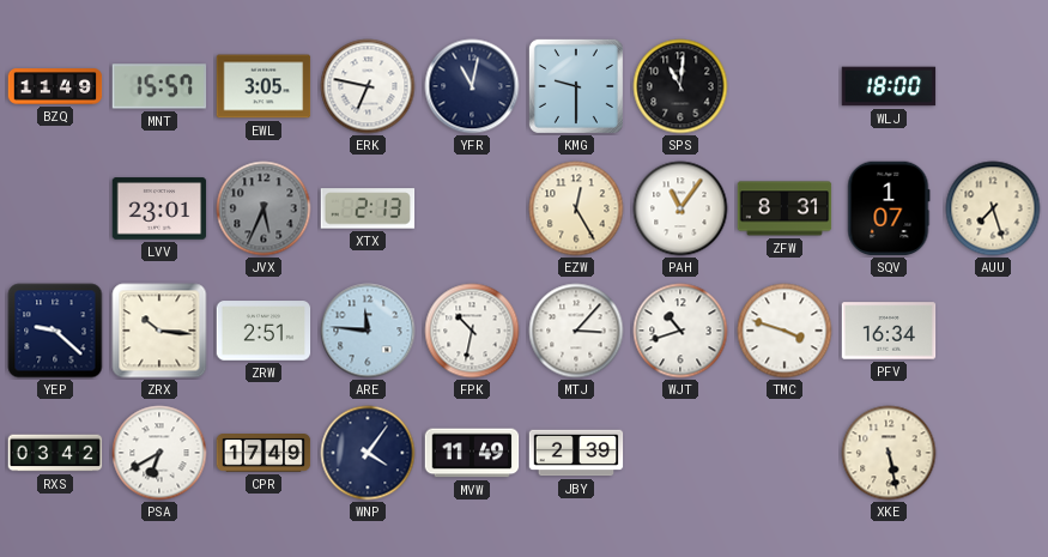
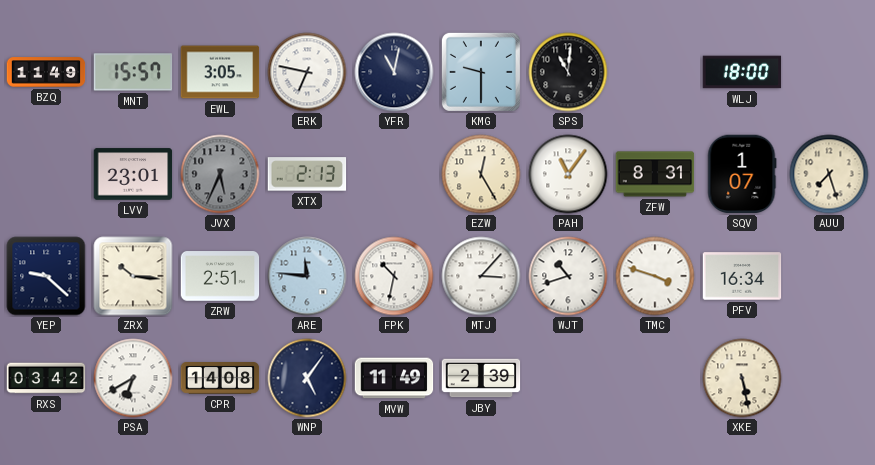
CPR: 17:49 -> 14:08
WNP: 4:06 -> 5:06
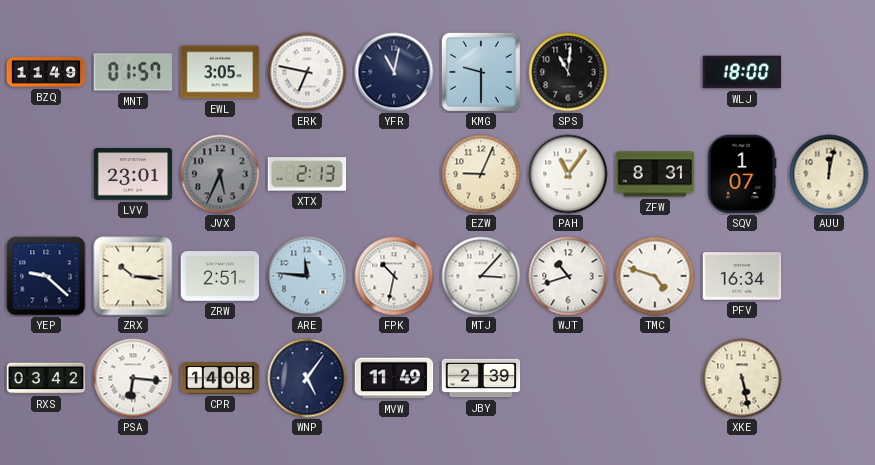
MNT: 15:57 -> 01:57
EZW: 12:25 -> 9:04
AUU: 7:27 -> 12:02
TMC: 3:48 -> 4:48
PSA: 6:40 -> 6:16
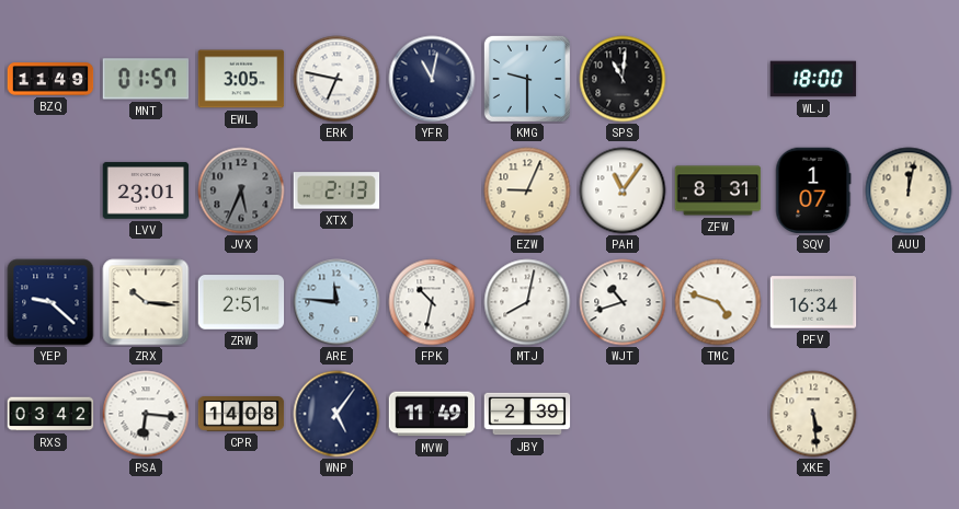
MTJ: 3:07 -> 8:02
XKE: 5:28 -> 5:29
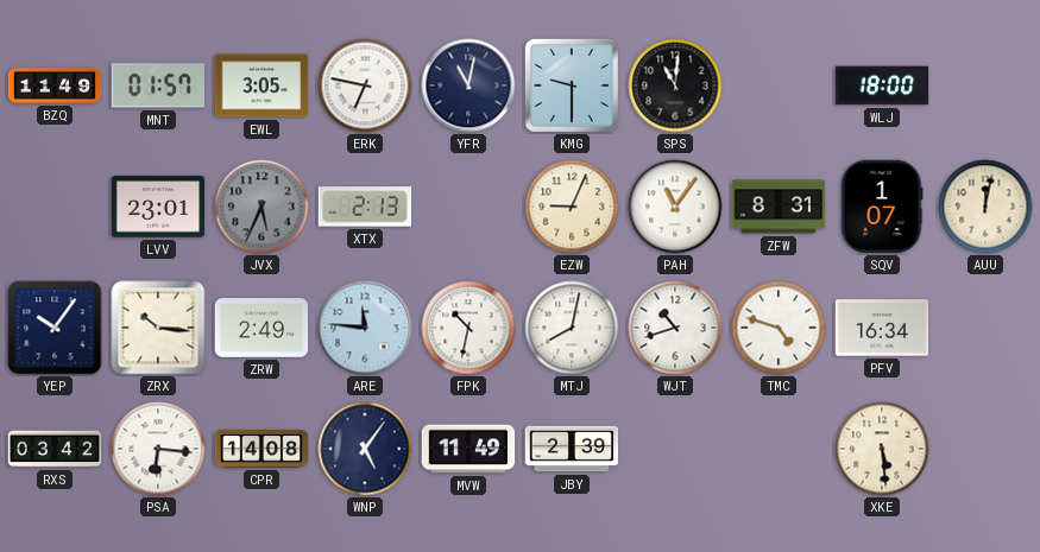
YEP: 9:22 -> 10:06
ZRW: 2:51 -> 2:49
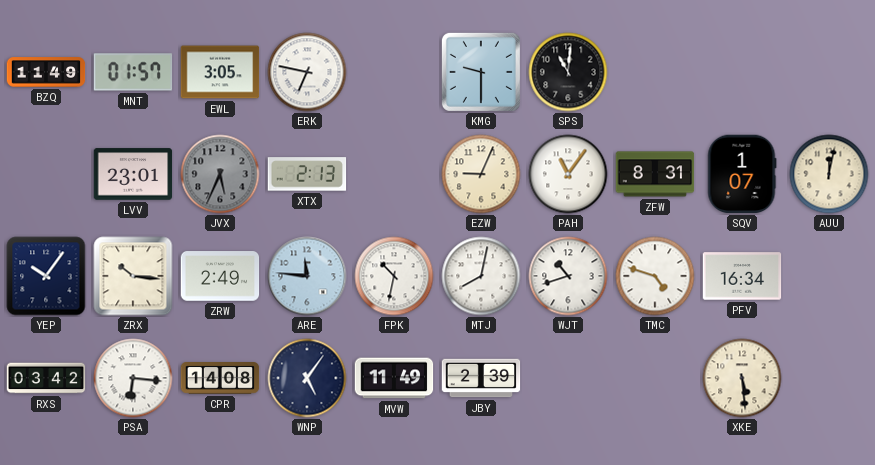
YFR: 11:02 -> none
WLJ: 18:00 -> none
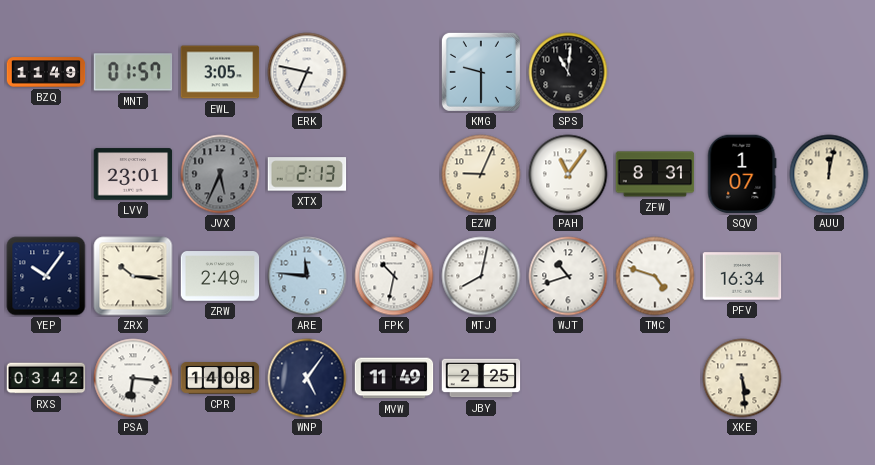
JBY: 2:39 -> 2:25
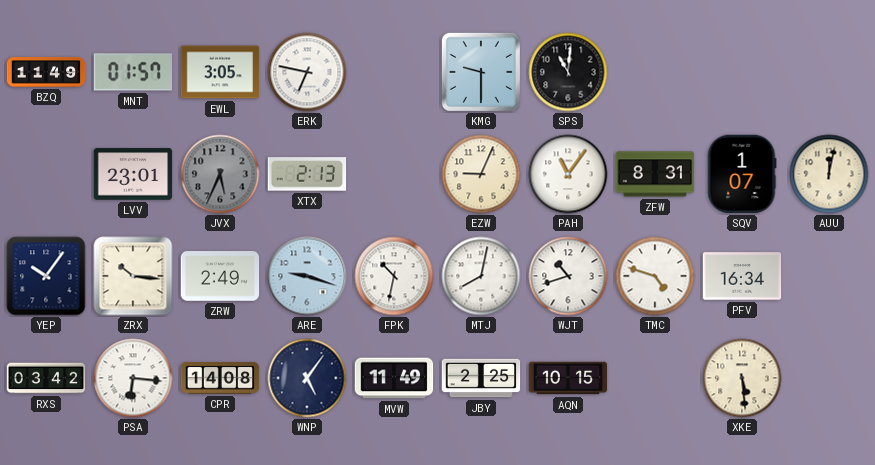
ARE: 11:46 -> 9:18
AQN: none -> 10:15
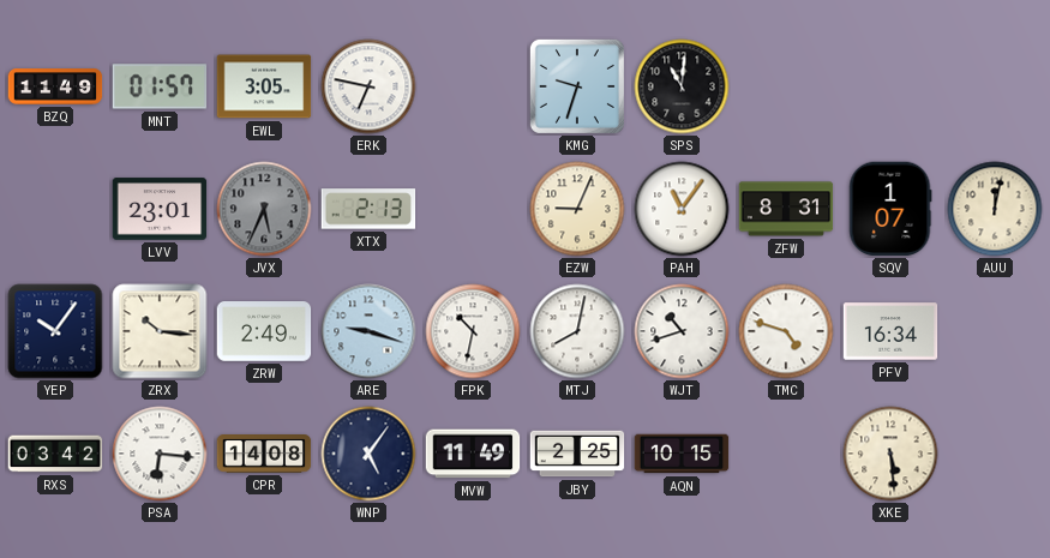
KMG: 9:30 -> 9:33
